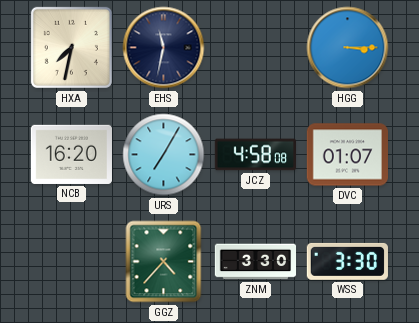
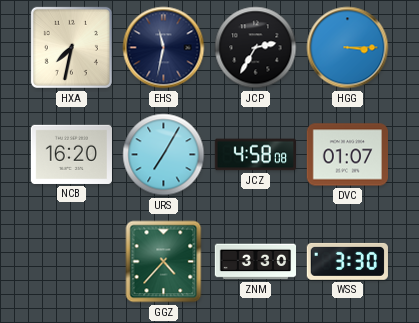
JCP: none -> 2:35
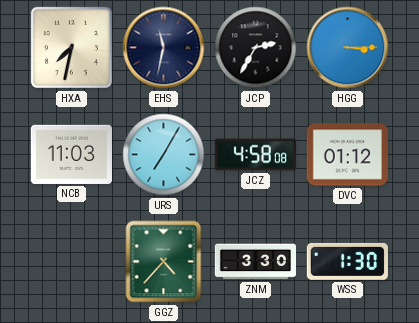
NCB: 16:20 -> 11:03
DVC: 01:07 -> 01:12
WSS: 3:30 -> 1:30
